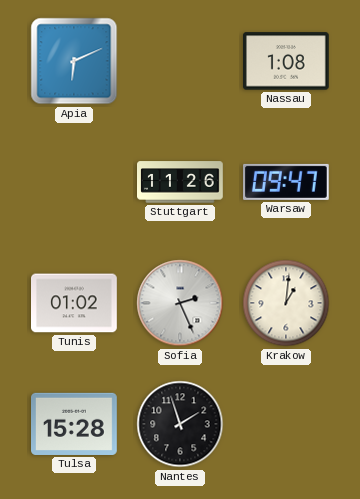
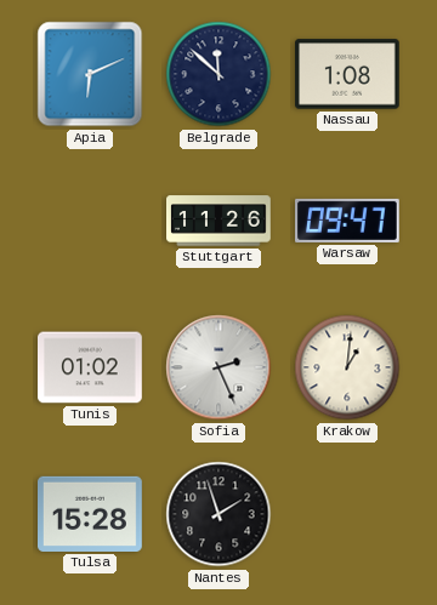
Belgrade: none -> 11:52
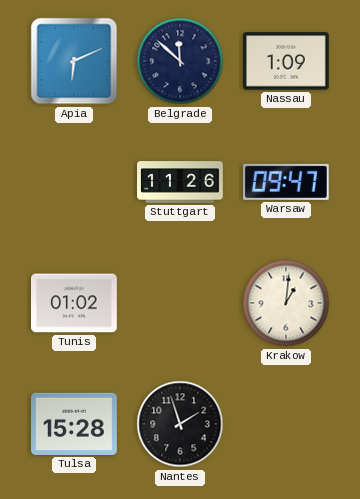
Nassau: 1:08 -> 1:09
Sofia: 2:26 -> none
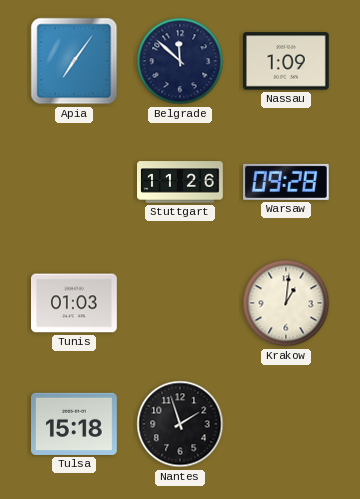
Apia: 6:11 -> 7:06
Warsaw: 09:47 -> 09:28
Tunis: 01:02 -> 01:03
Tulsa: 15:28 -> 15:18
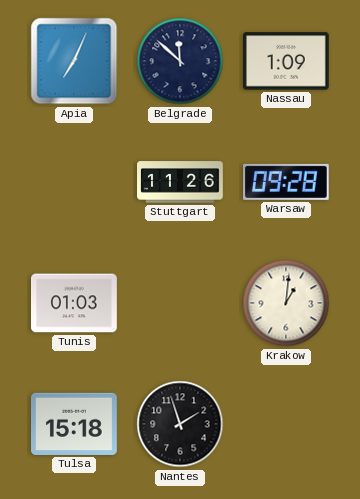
Apia: 7:06 -> 7:04
